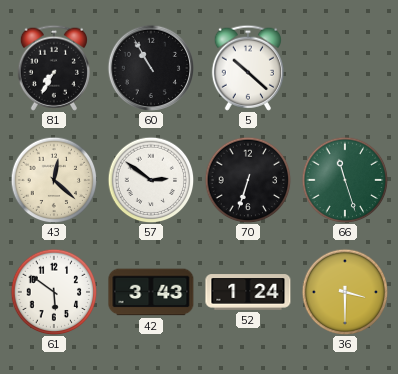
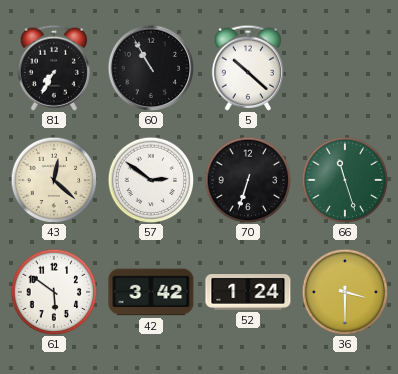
42: 3:43 -> 3:42
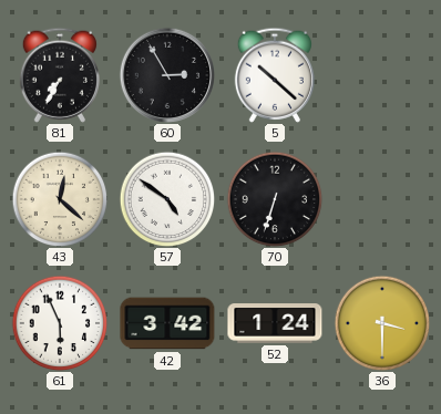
60: 10:55 -> 2:55
57: 2:51 -> 4:51
66: 11:27 -> none
61: 5:51 -> 5:56
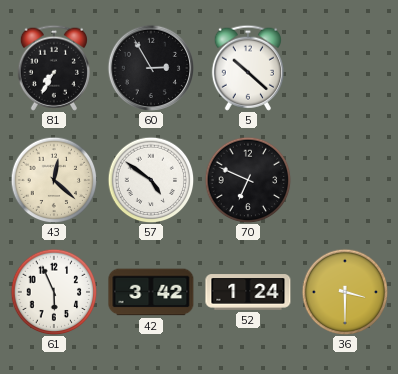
70: 6:33 -> 6:49
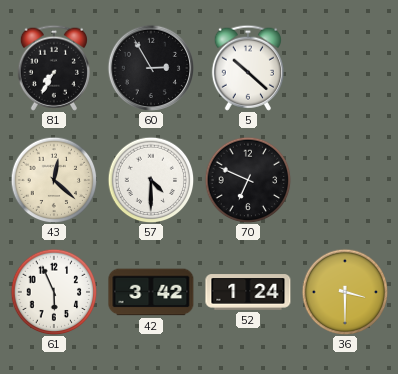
57: 4:51 -> 4:30
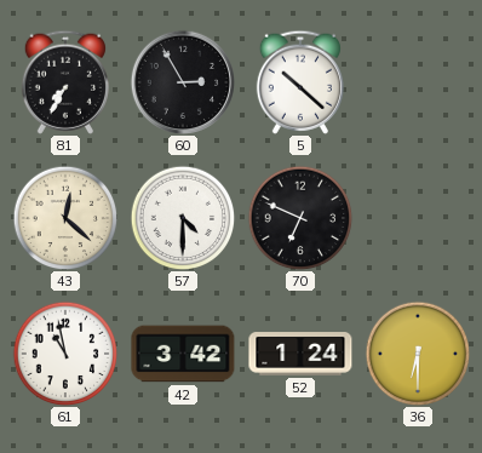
61: 5:56 -> 10:58
36: 3:30 -> 6:30
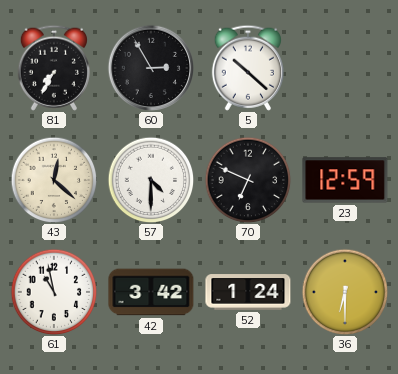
23: none -> 12:59
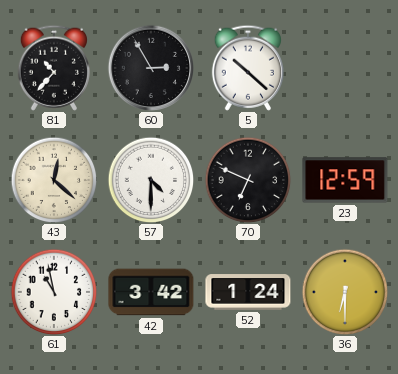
81: 7:35 -> 10:37
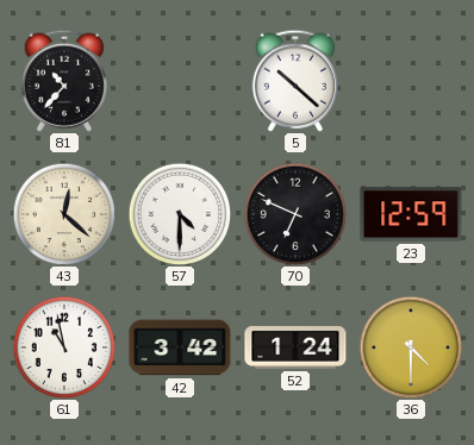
60: 2:55 -> none
36: 6:30 -> 4:30
